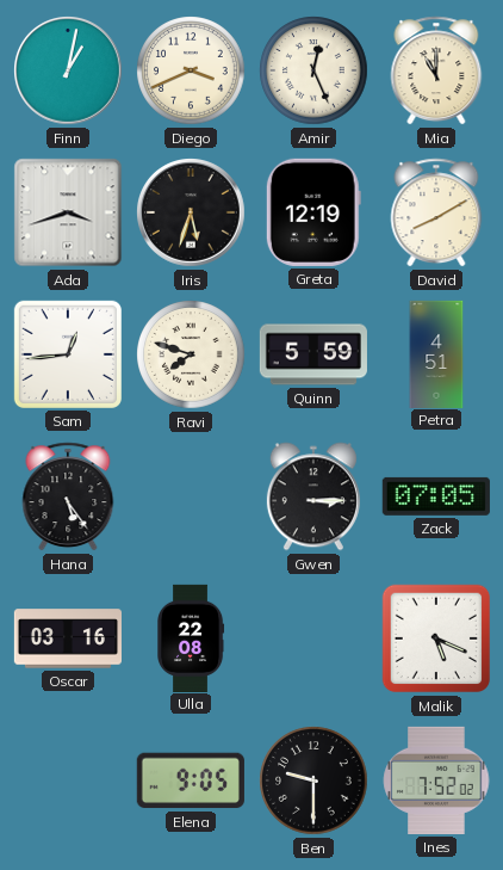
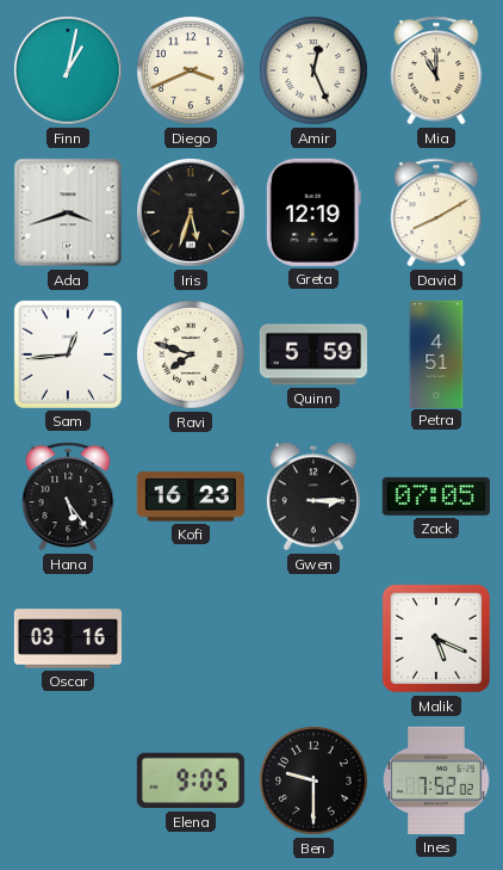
Kofi: none -> 16:23
Ulla: 22:08 -> none
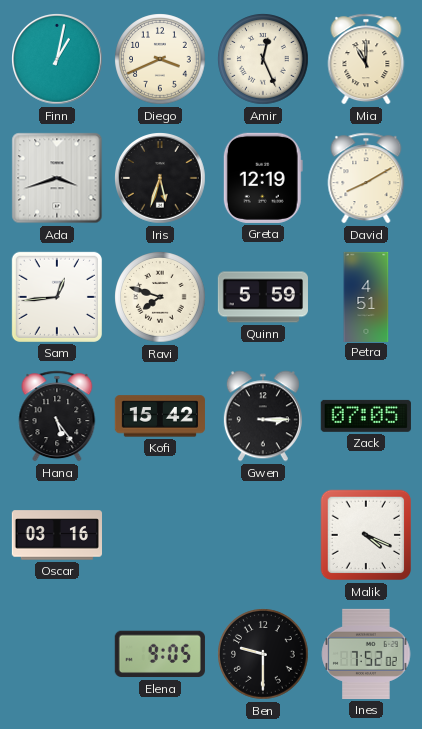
Kofi: 16:23 -> 15:42
Malik: 5:19 -> 4:19
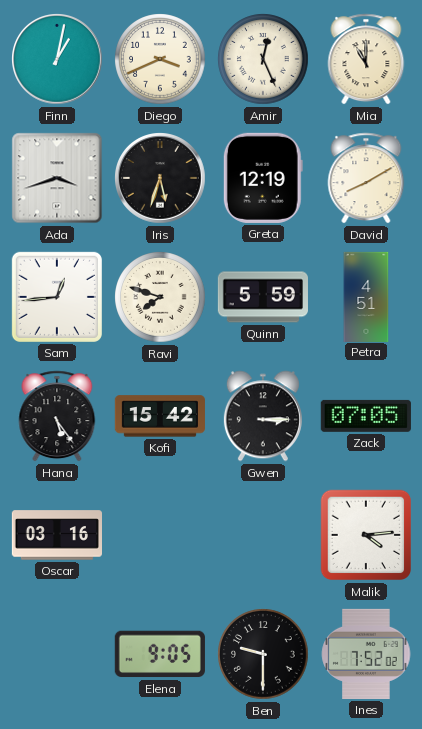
Malik: 4:19 -> 4:14
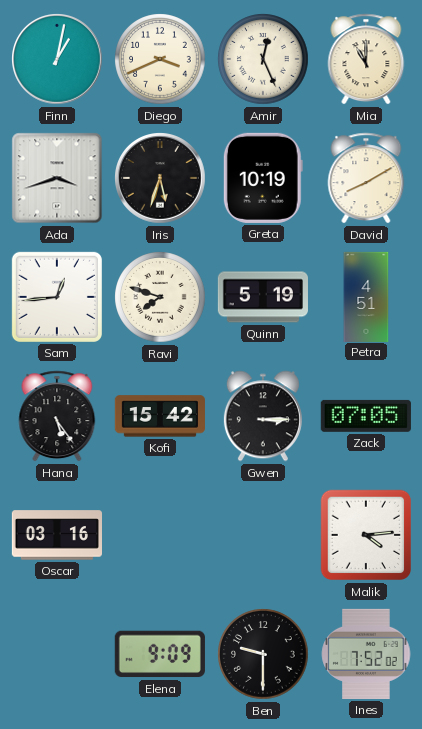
Greta: 12:19 -> 10:19
Quinn: 5:59 -> 5:19
Elena: 9:05 -> 9:09
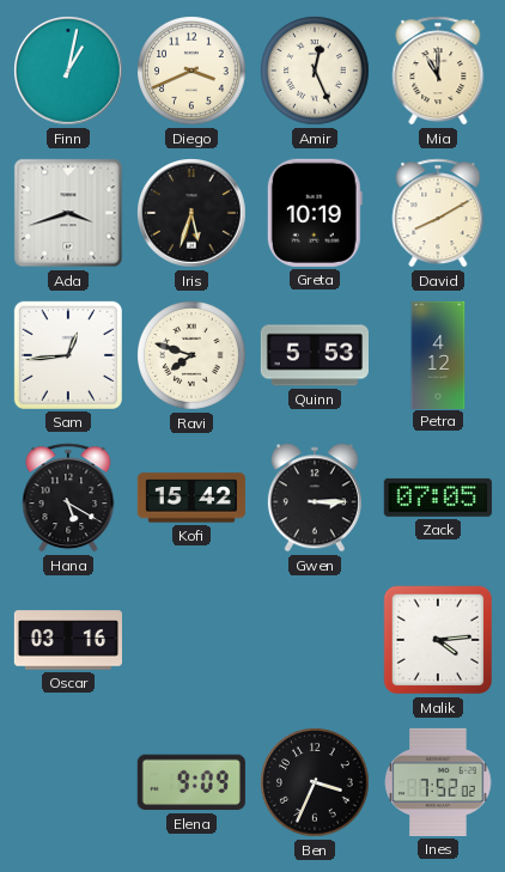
Quinn: 5:19 -> 5:53
Petra: 4:51 -> 4:12
Hana: 5:24 -> 5:20
Ben: 9:30 -> 3:34
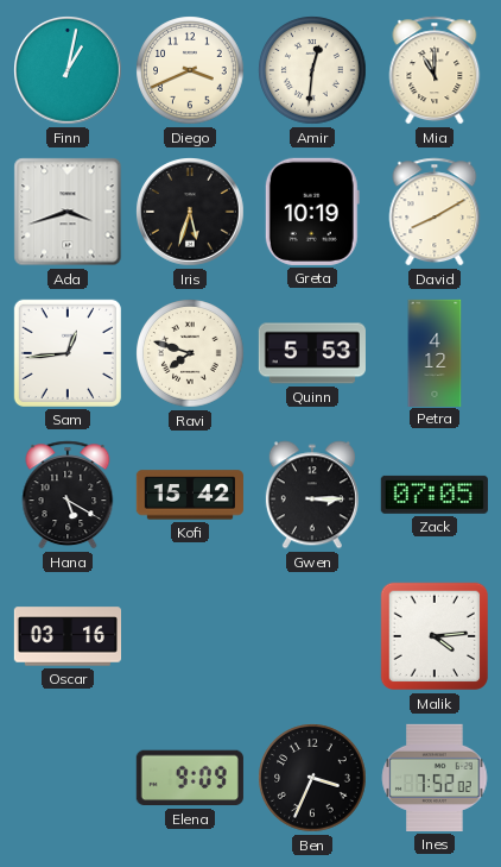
Amir: 12:26 -> 12:31
